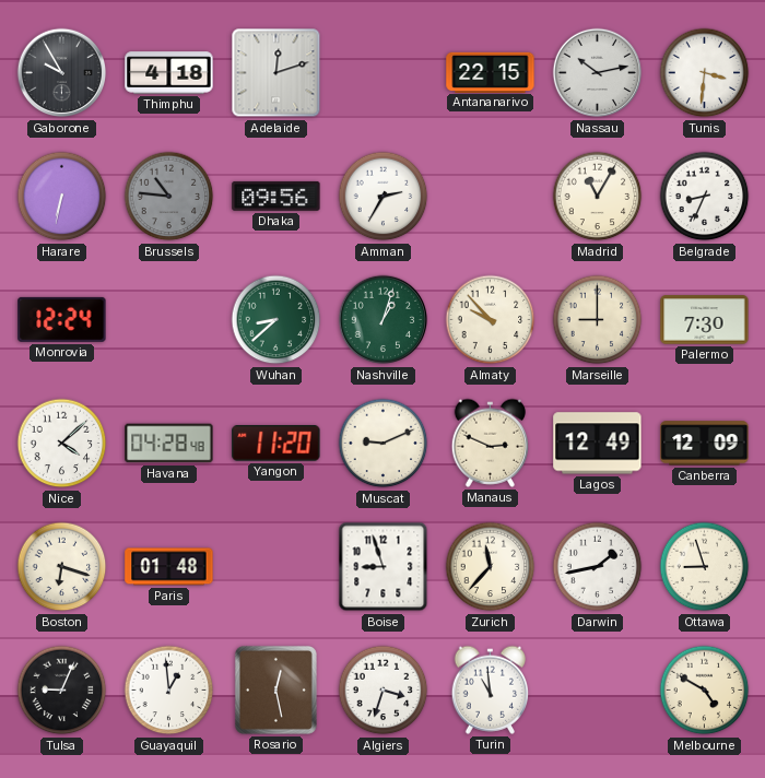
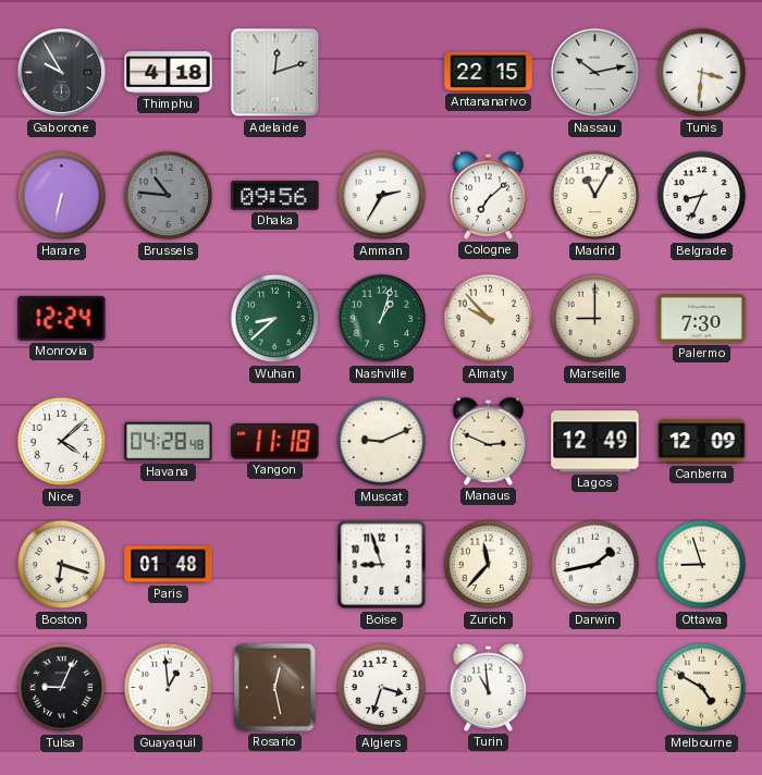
Cologne: none -> 7:08
Yangon: 11:20 -> 11:18
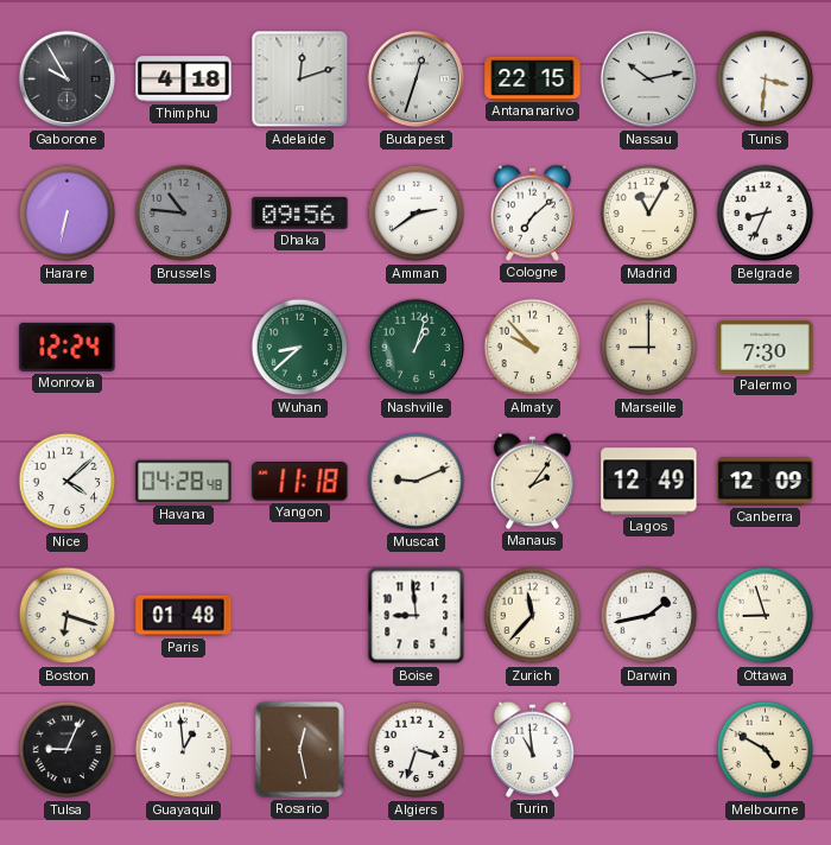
Budapest: none -> 12:33
Amman: 2:35 -> 2:39
Manaus: 2:49 -> 2:06
Boise: 8:57 -> 8:59
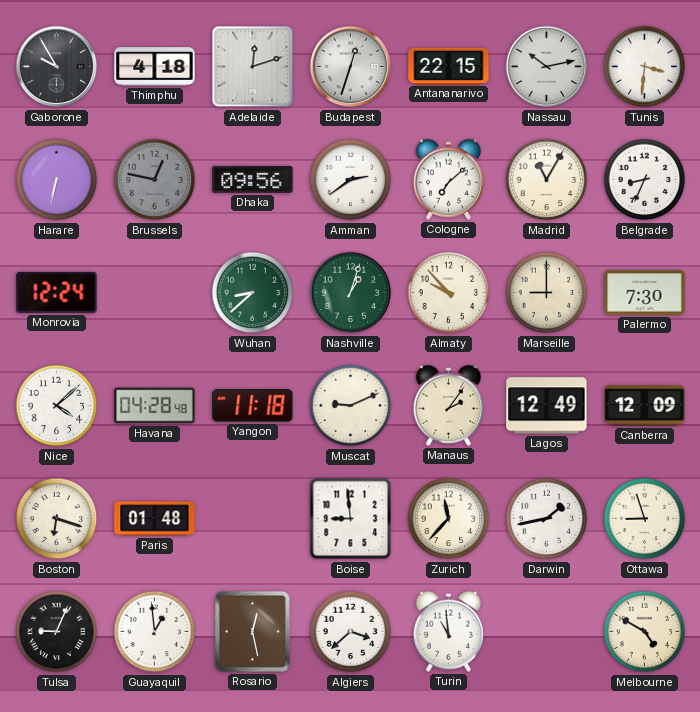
Brussels: 10:46 -> 12:47
Algiers: 3:33 -> 3:38
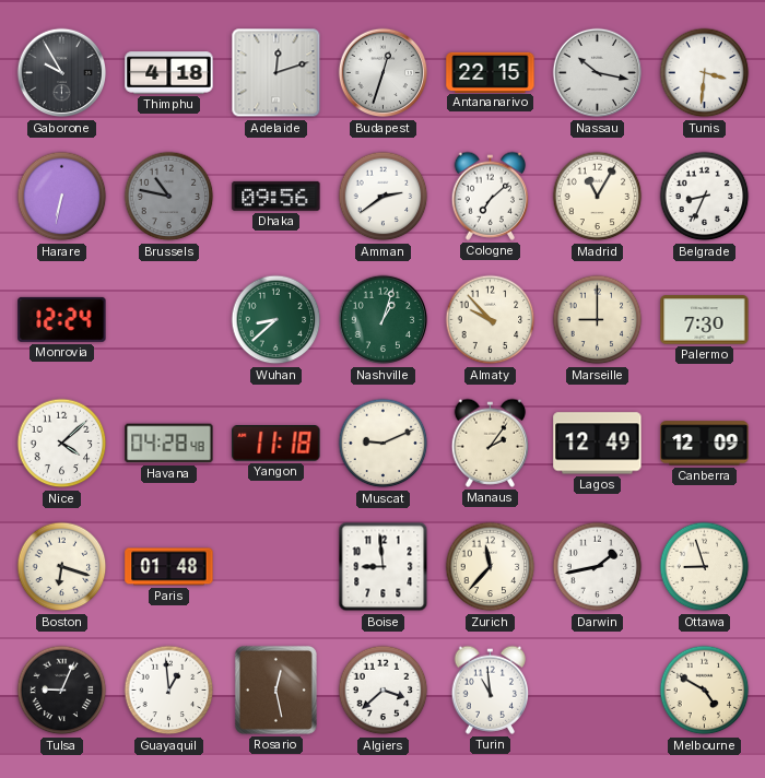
Nassau: 10:13 -> 10:17
Brussels: 12:47 -> 10:47
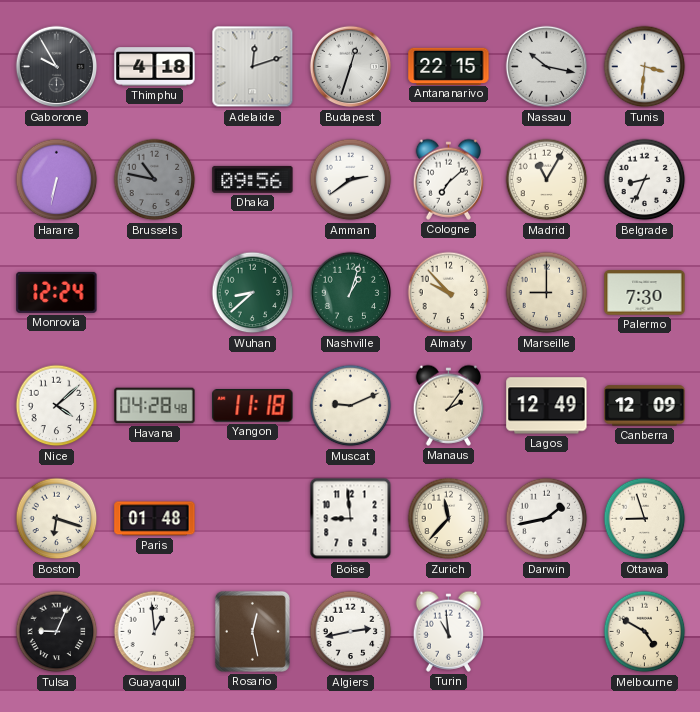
Algiers: 3:38 -> 2:43
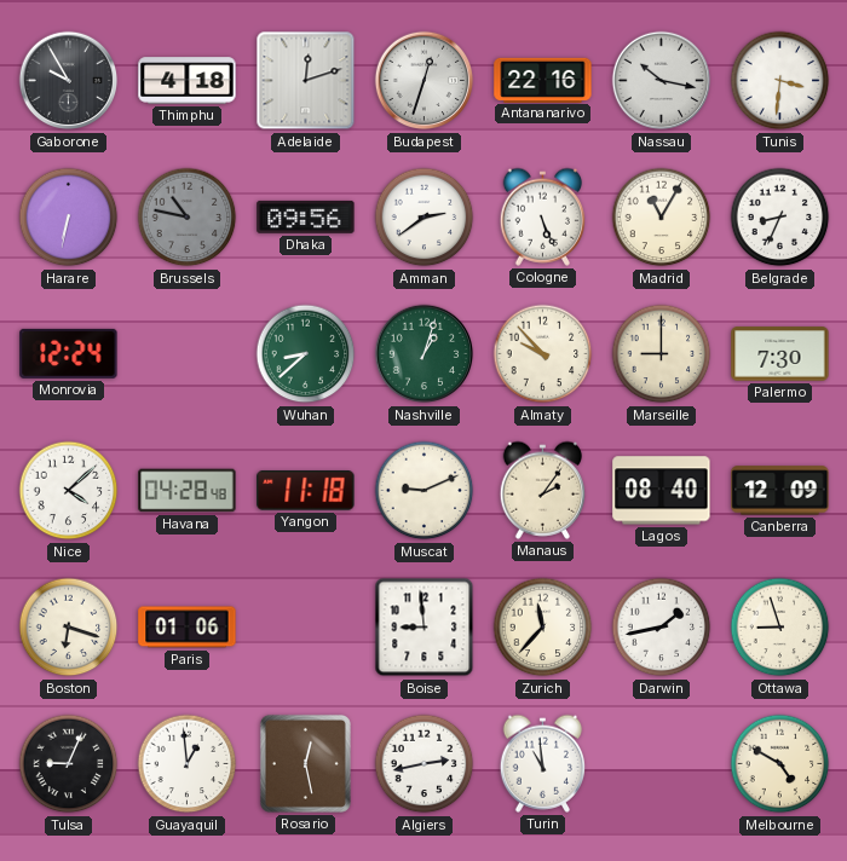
Antananarivo: 22:15 -> 22:16
Cologne: 7:08 -> 5:26
Lagos: 12:49 -> 08:40
Paris: 01:48 -> 01:06
